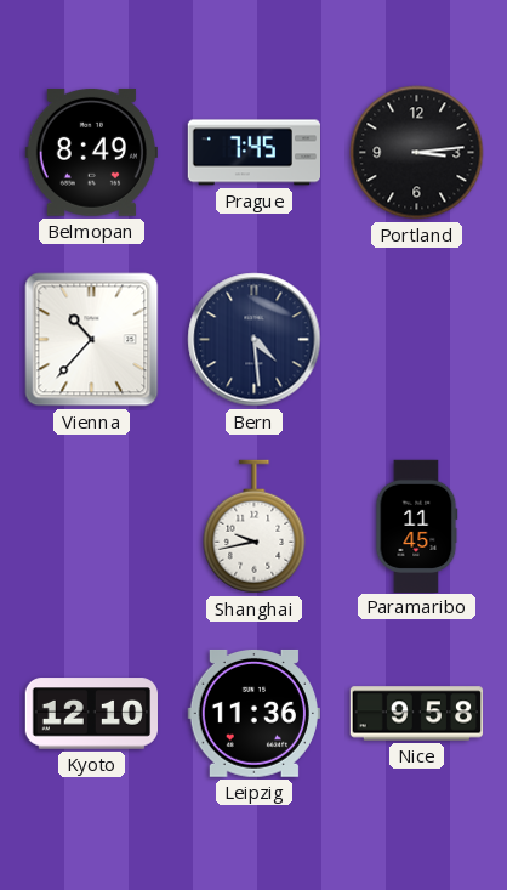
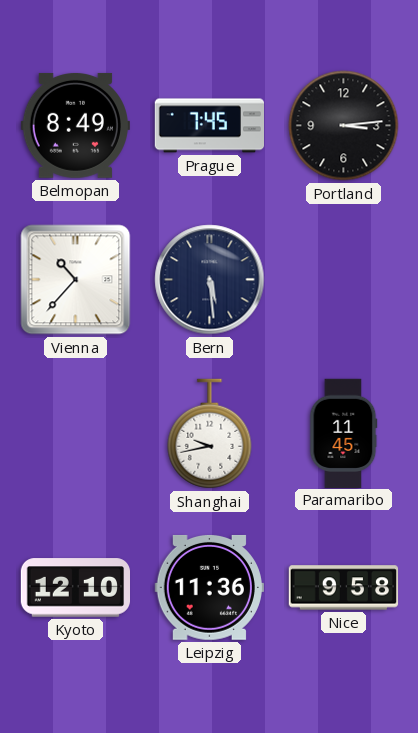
Bern: 4:29 -> 5:29
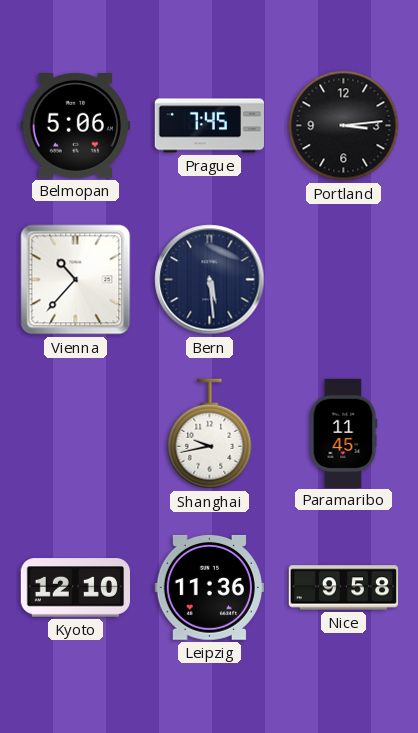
Belmopan: 8:49 -> 5:06
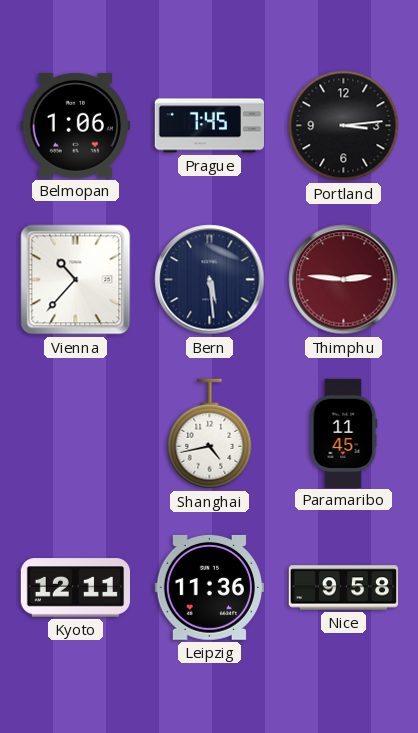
Belmopan: 5:06 -> 1:06
Thimphu: none -> 2:46
Shanghai: 9:43 -> 4:43
Kyoto: 12:10 -> 12:11
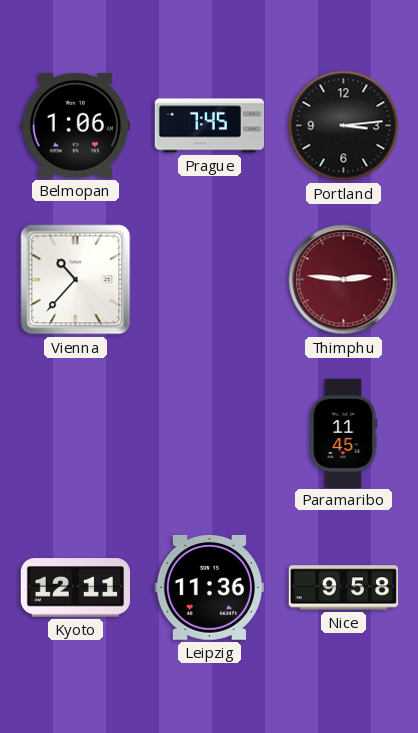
Bern: 5:29 -> none
Shanghai: 4:43 -> none
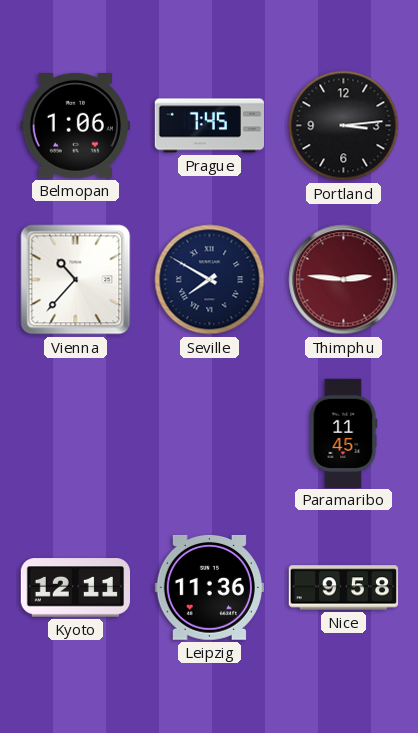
Seville: none -> 7:50
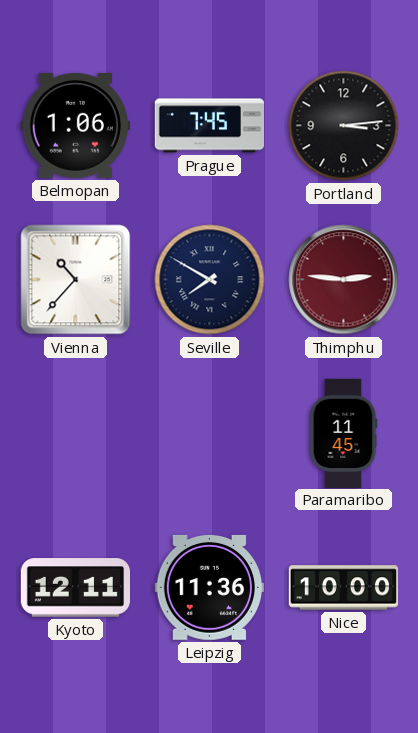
Nice: 9:58 -> 10:00
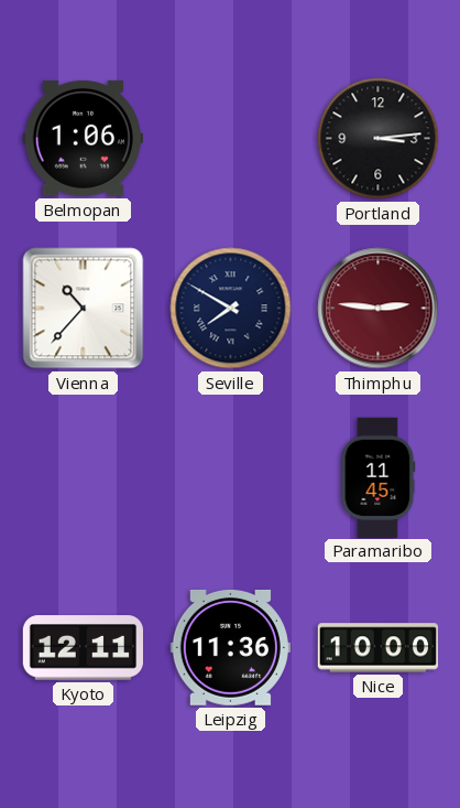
Prague: 7:45 -> none
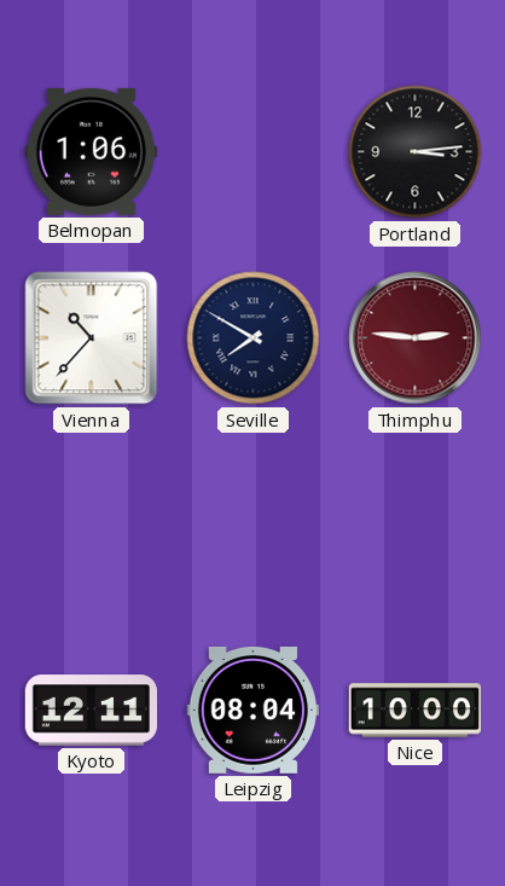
Paramaribo: 11:45 -> none
Leipzig: 11:36 -> 08:04
